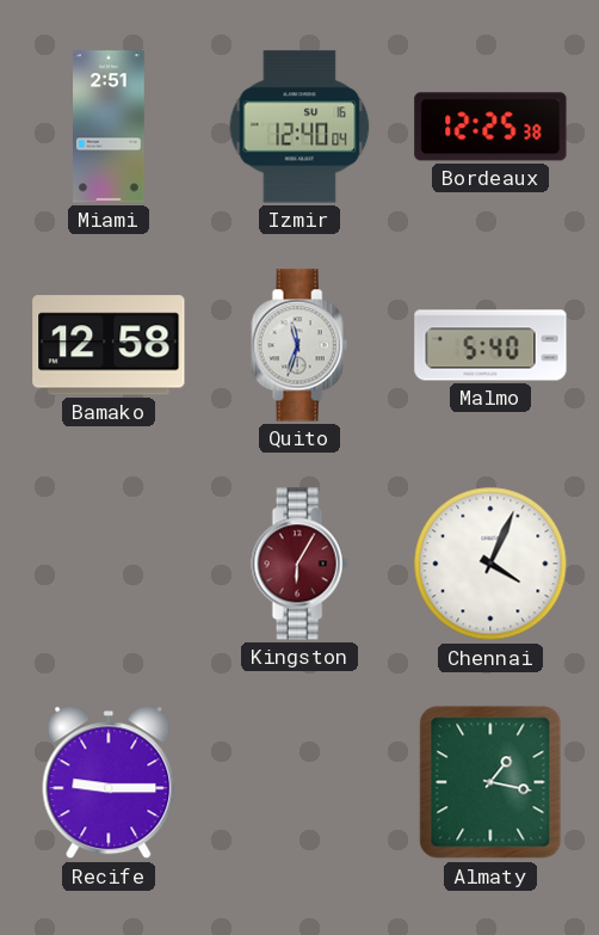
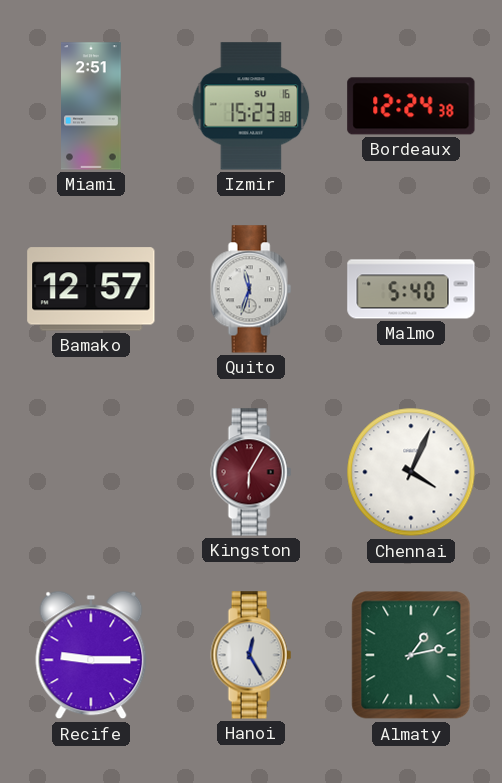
Izmir: 12:40 -> 15:23
Bordeaux: 12:25 -> 12:24
Bamako: 12:58 -> 12:57
Hanoi: none -> 12:25
Almaty: 1:17 -> 1:13
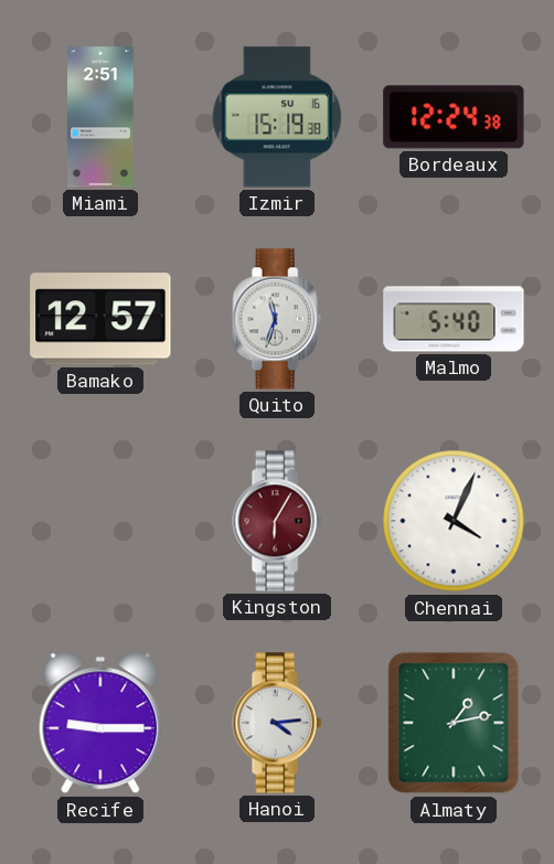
Izmir: 15:23 -> 15:19
Hanoi: 12:25 -> 4:14
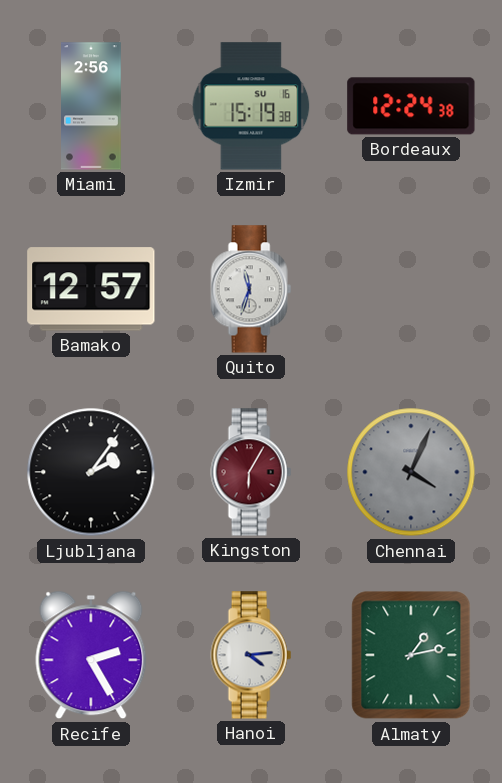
Miami: 2:51 -> 2:56
Malmo: 5:40 -> none
Ljubljana: none -> 2:06
Chennai dial: white -> grey
Recife: 9:15 -> 2:25
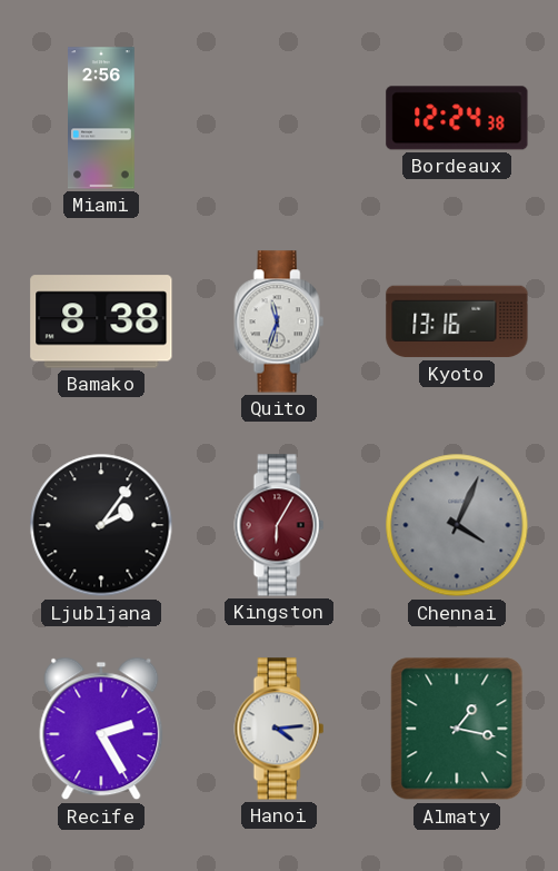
Izmir: 15:19 -> none
Bamako: 12:57 -> 8:38
Kyoto: none -> 13:16
Almaty: 1:13 -> 1:17
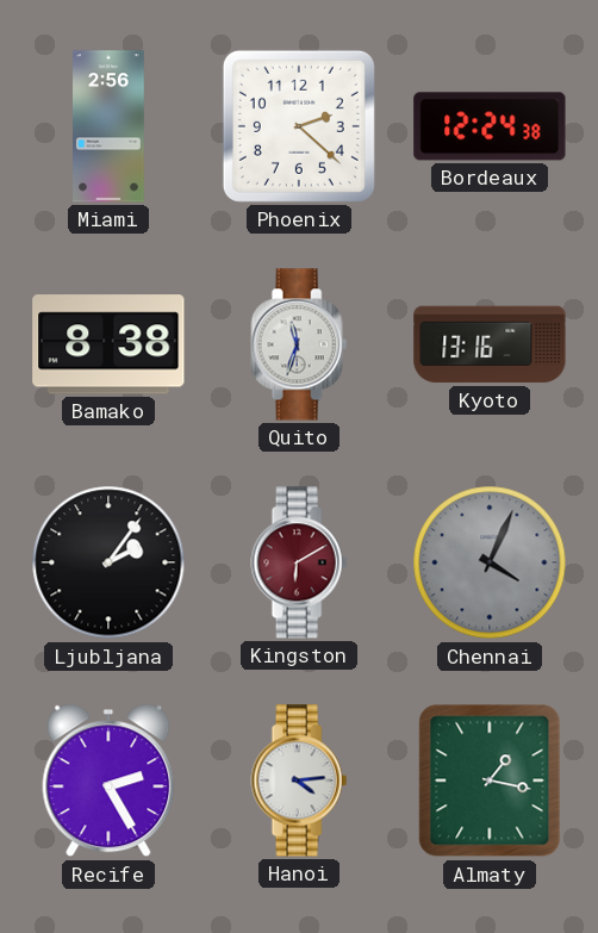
Phoenix: none -> 2:22
Kingston: 6:05 -> 6:10
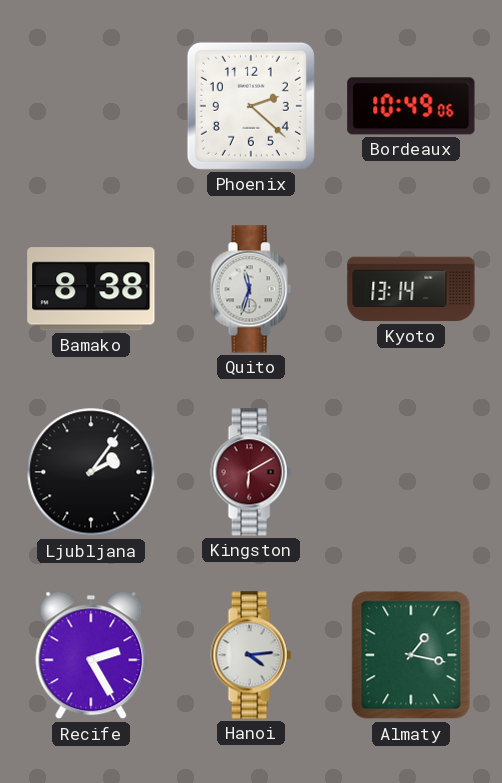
Miami: 2:56 -> none
Bordeaux: 12:24 -> 10:49
Kyoto: 13:16 -> 13:14
Chennai: 4:04 -> none
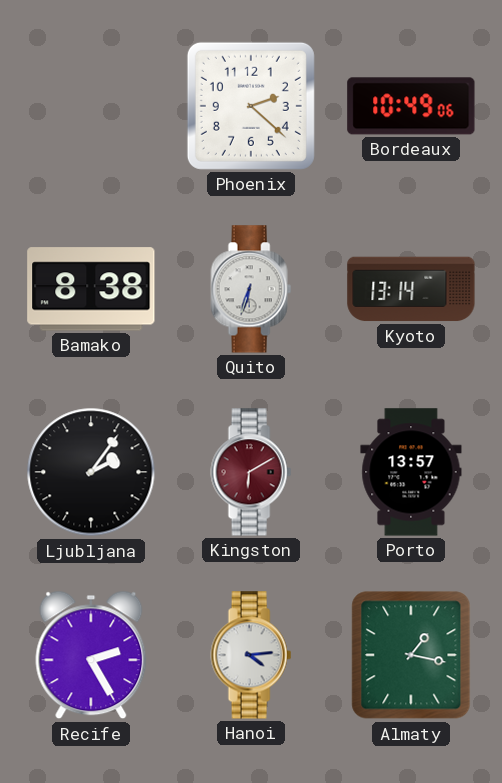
Quito: 11:33 -> 6:33
Porto: none -> 13:57
